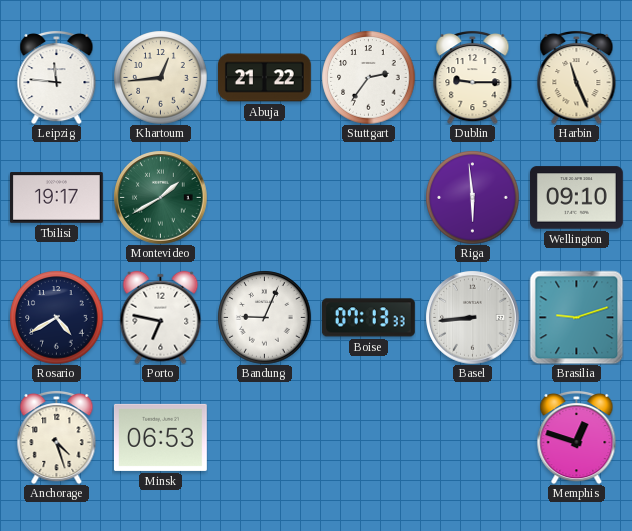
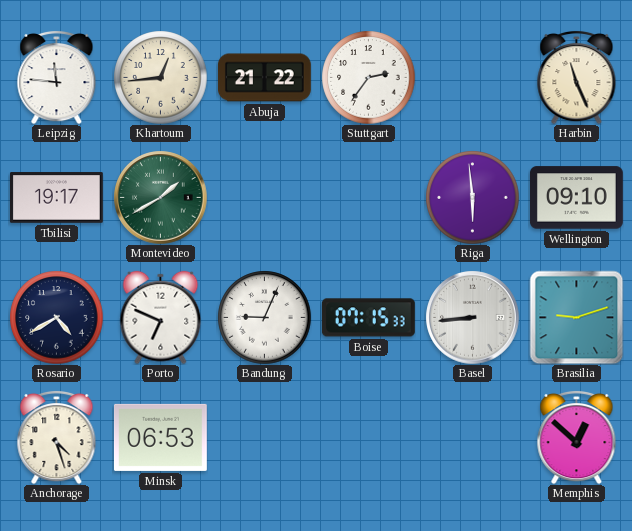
Dublin: 9:15 -> none
Porto: 6:47 -> 6:49
Boise: 07:13 -> 07:15
Memphis: 12:48 -> 12:52
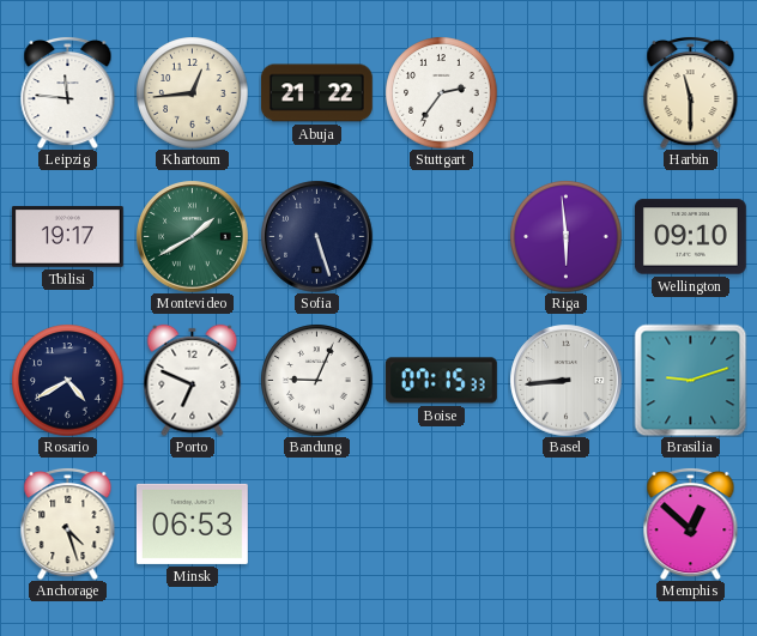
Harbin: 11:26 -> 11:30
Sofia: none -> 5:27
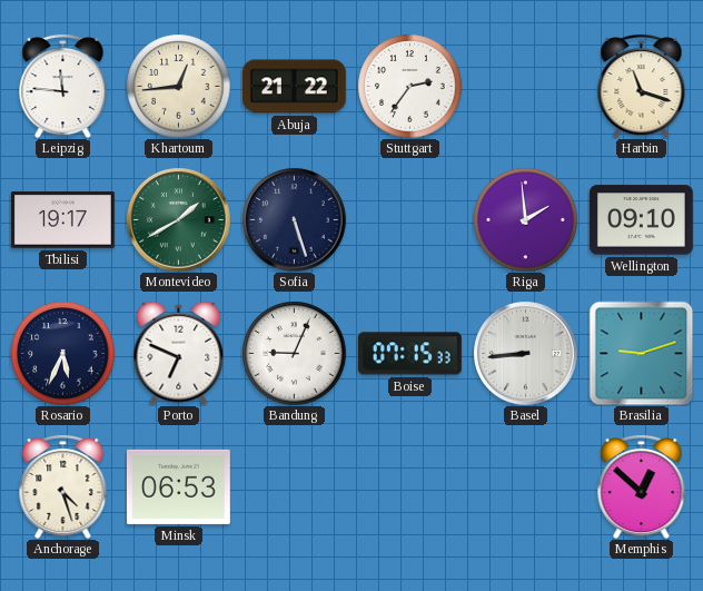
Harbin: 11:30 -> 11:18
Riga: 5:59 -> 1:59
Rosario: 4:40 -> 5:34
